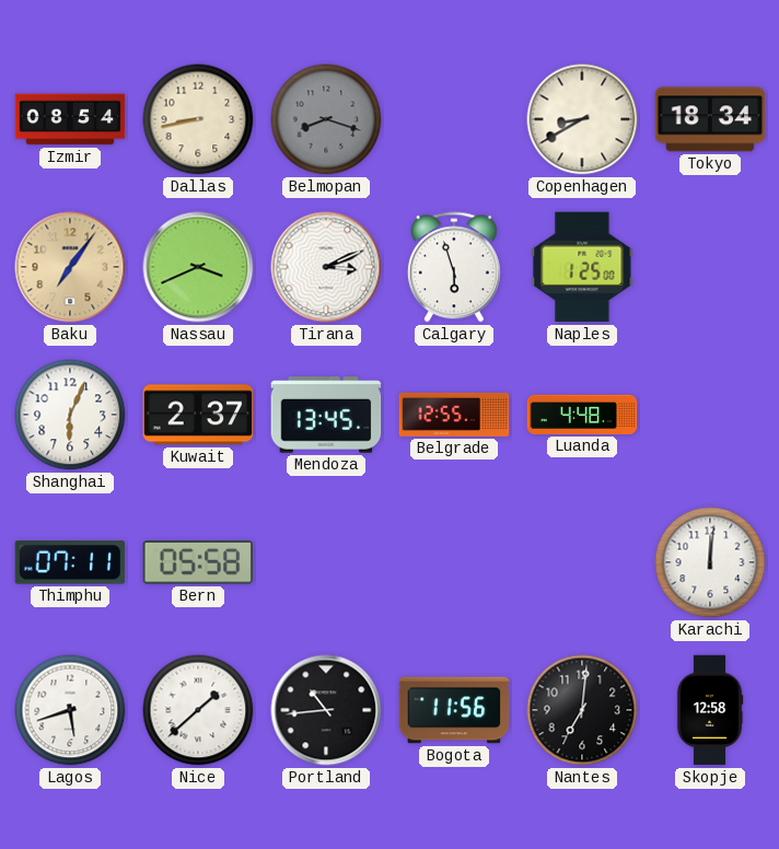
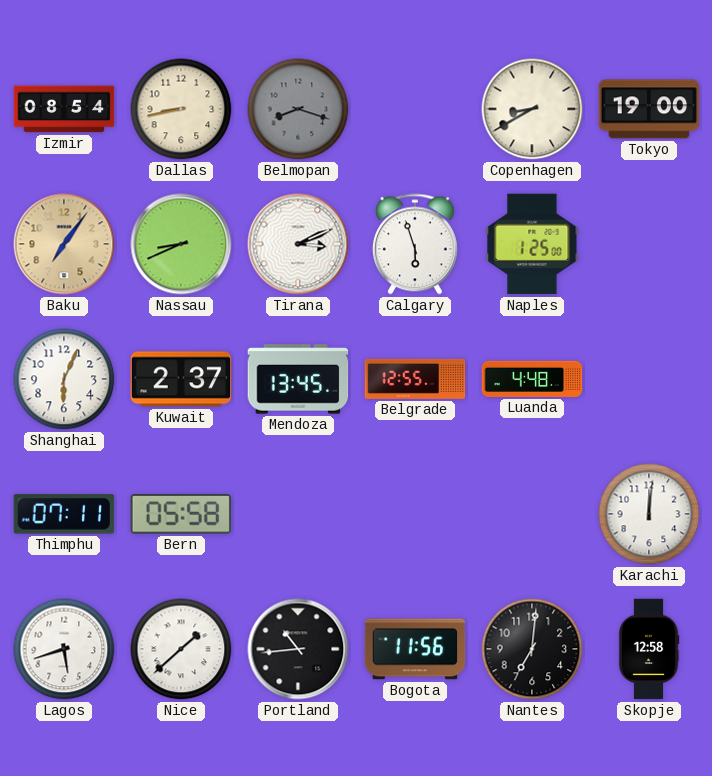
Tokyo: 18:34 -> 19:00
Nassau: 3:41 -> 8:41
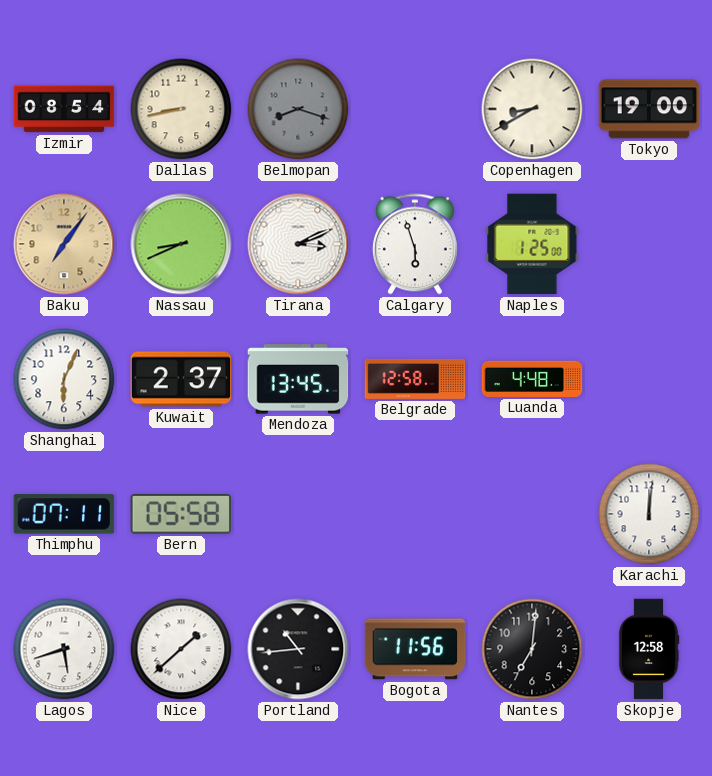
Belgrade: 12:55 -> 12:58
